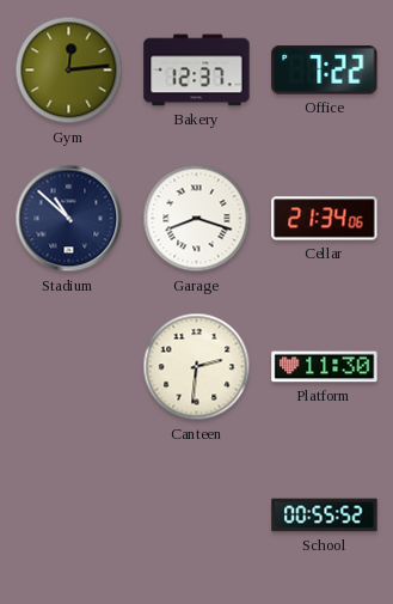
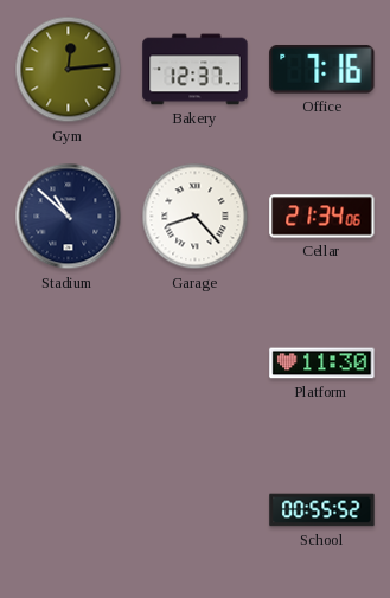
Office: 7:22 -> 7:16
Garage: 8:18 -> 8:23
Canteen: 2:31 -> none
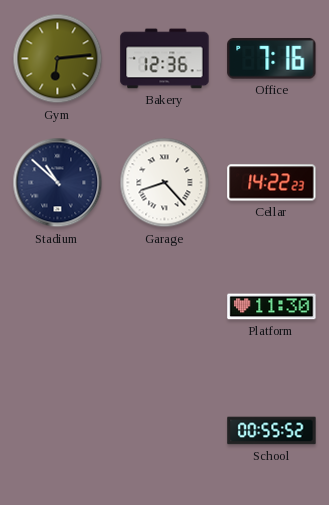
Gym: 12:14 -> 6:14
Bakery: 12:37 -> 12:36
Cellar: 21:34 -> 14:22
